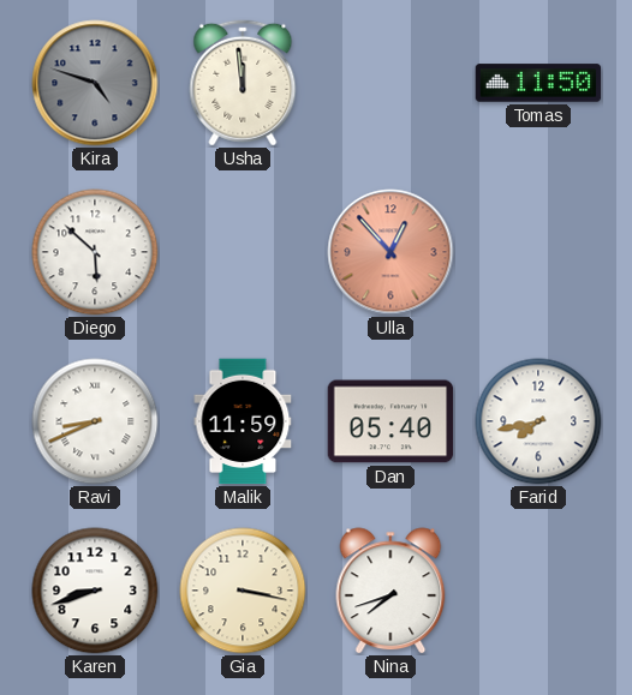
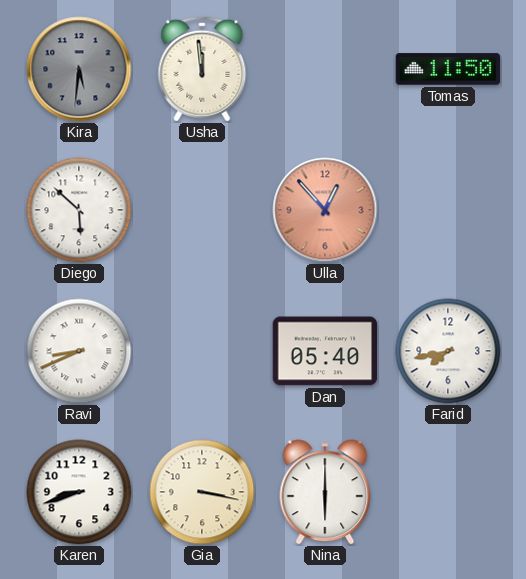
Kira: 4:48 -> 5:31
Malik: 11:59 -> none
Nina: 7:42 -> 6:00
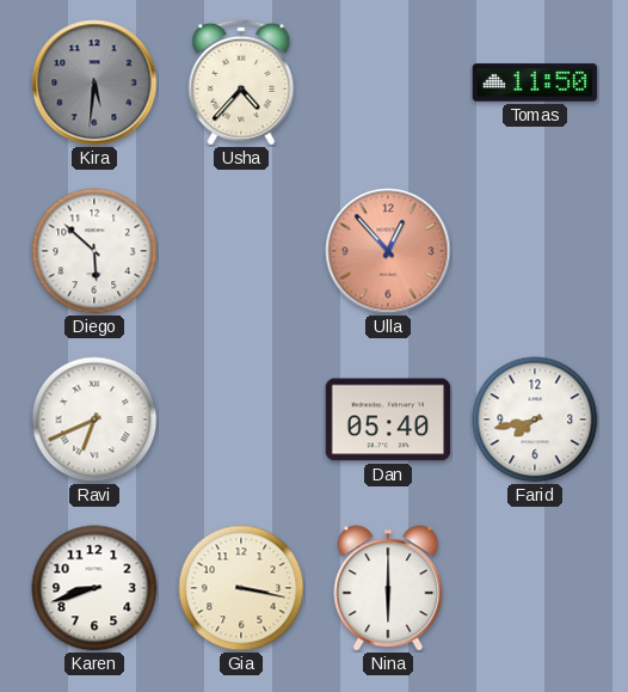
Usha: 11:59 -> 4:37
Ravi: 8:41 -> 6:41
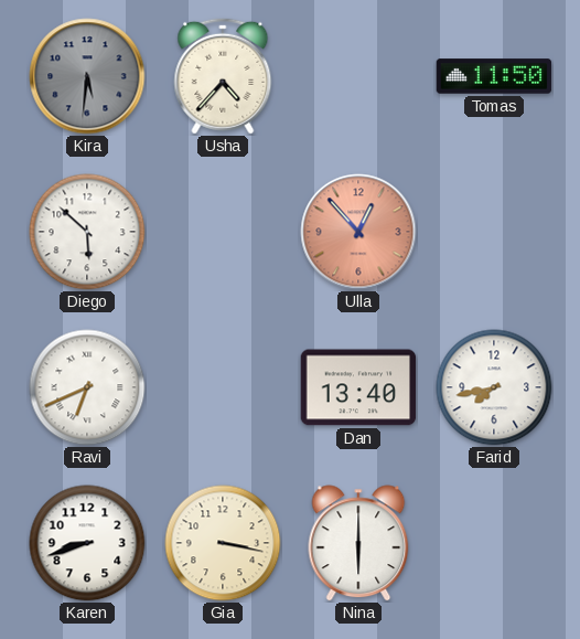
Dan: 05:40 -> 13:40
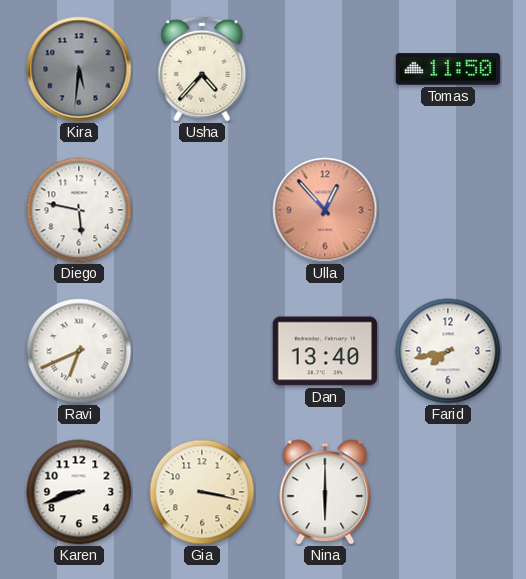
Diego: 5:52 -> 5:47
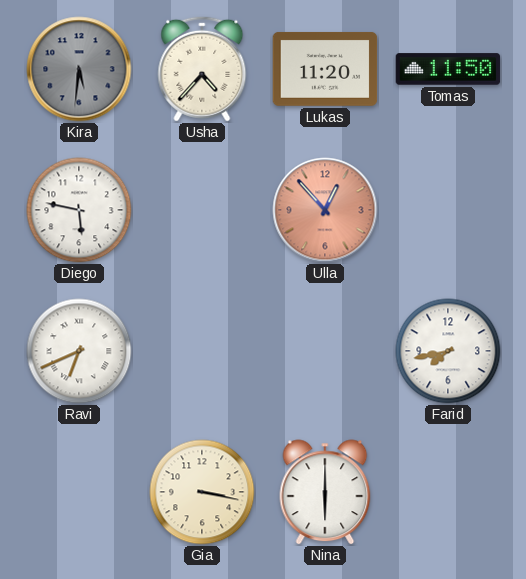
Lukas: none -> 11:20
Dan: 13:40 -> none
Karen: 8:42 -> none
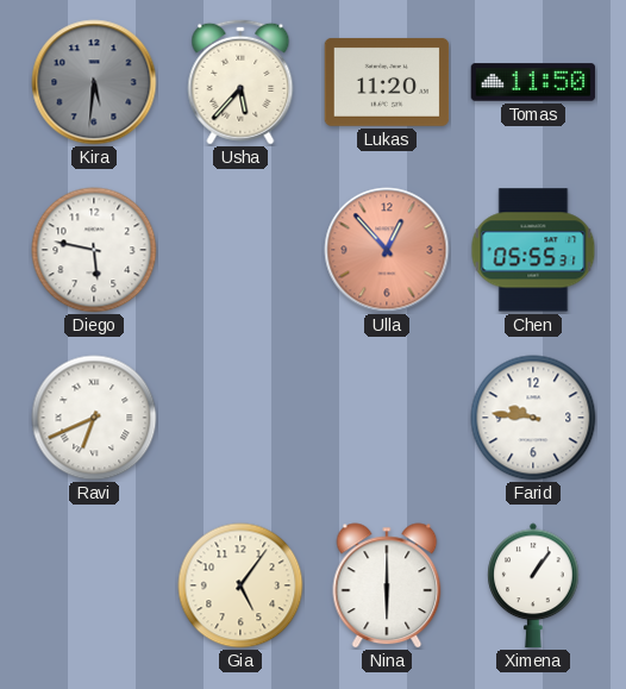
Usha: 4:37 -> 5:37
Chen: none -> 05:55
Farid: 7:43 -> 9:46
Gia: 3:17 -> 5:06
Ximena: none -> 1:06
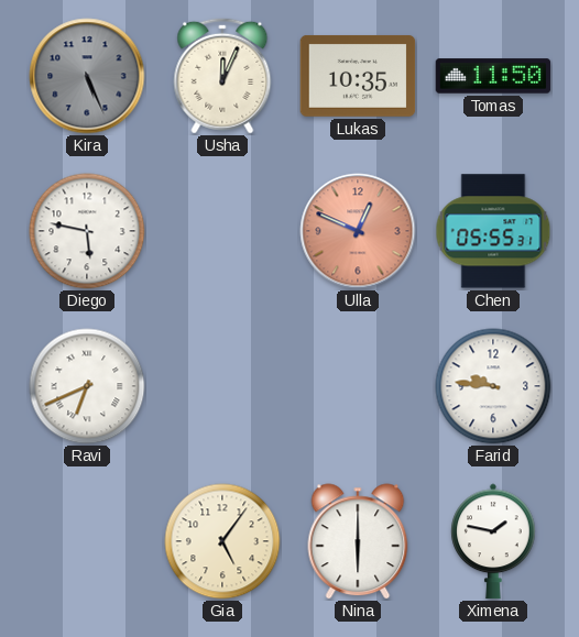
Kira: 5:31 -> 5:26
Usha: 5:37 -> 12:04
Lukas: 11:20 -> 10:35
Ulla: 12:53 -> 12:49
Ximena: 1:06 -> 1:47
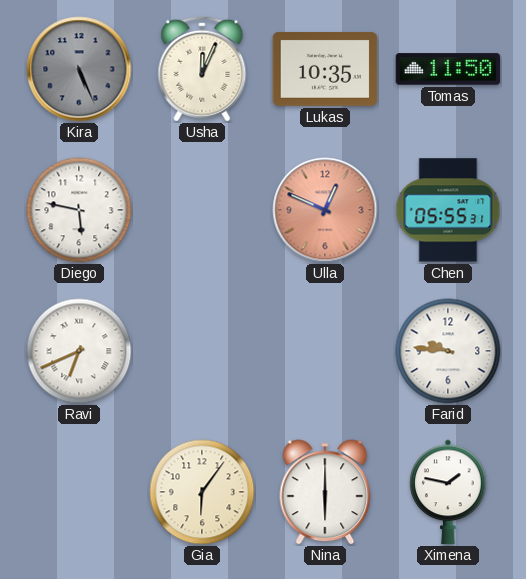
Gia: 5:06 -> 6:06
